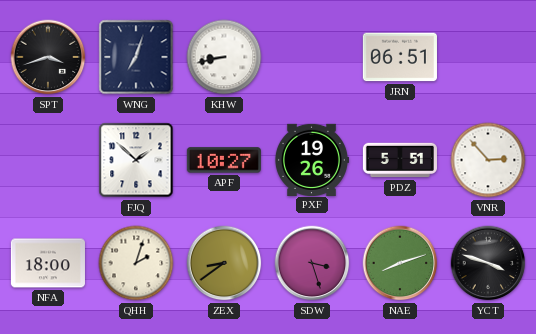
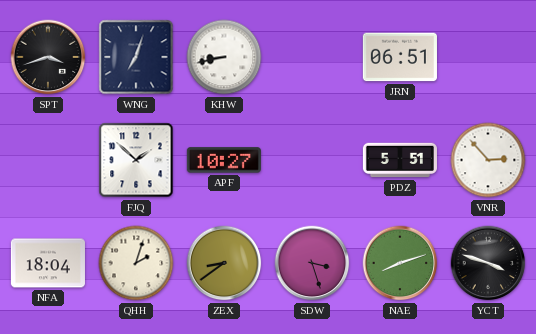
PXF: 19:26 -> none
NFA: 18:00 -> 18:04
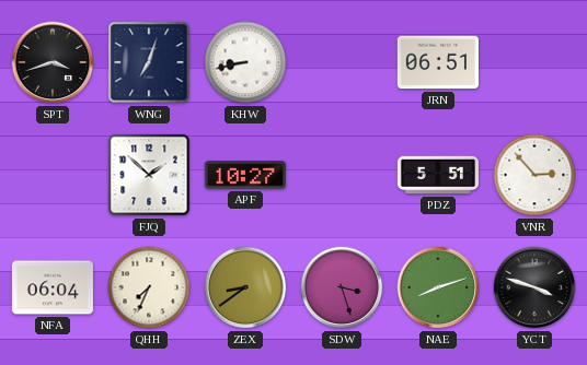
NFA: 18:04 -> 06:04
QHH: 2:03 -> 7:34
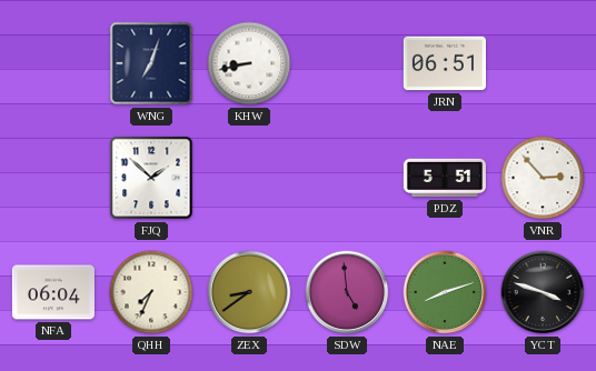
SPT: 3:42 -> none
APF: 10:27 -> none
SDW: 3:27 -> 4:59
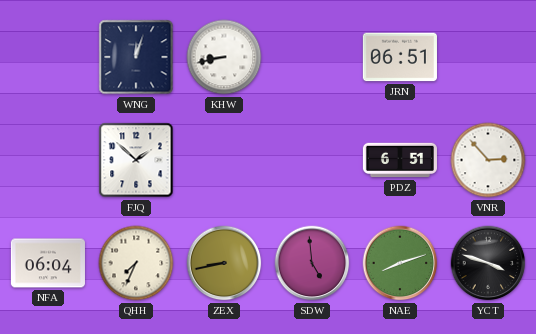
WNG: 7:03 -> 12:03
PDZ: 5:51 -> 6:51
ZEX: 8:39 -> 8:43
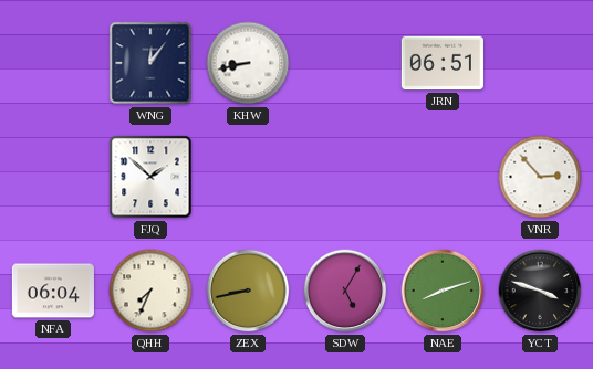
WNG: 12:03 -> 12:06
PDZ: 6:51 -> none
SDW: 4:59 -> 5:05
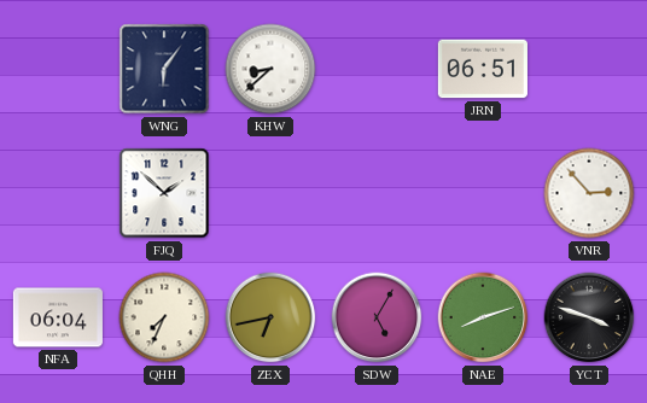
WNG: 12:06 -> 6:06
KHW: 8:43 -> 8:38
ZEX: 8:43 -> 6:43
